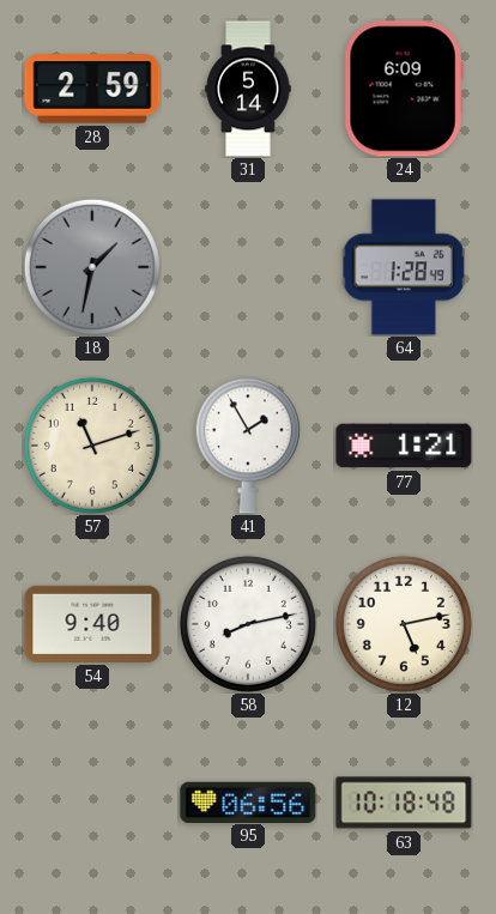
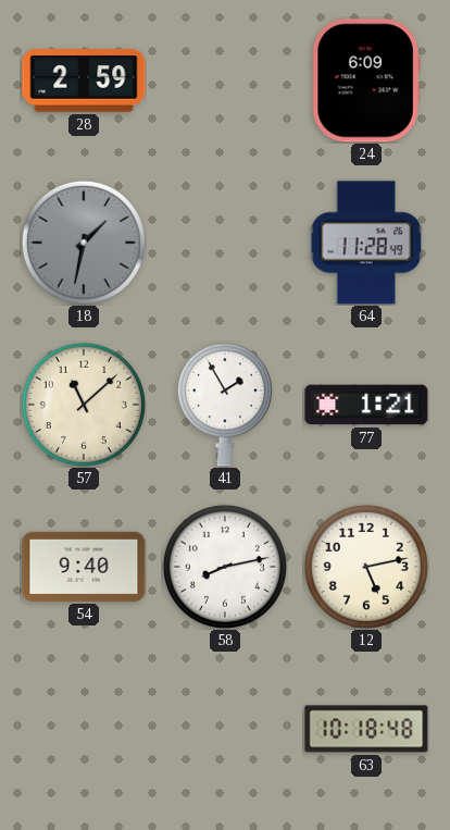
31: 5:14 -> none
64: 1:28 -> 11:28
57: 11:12 -> 11:08
95: 06:56 -> none
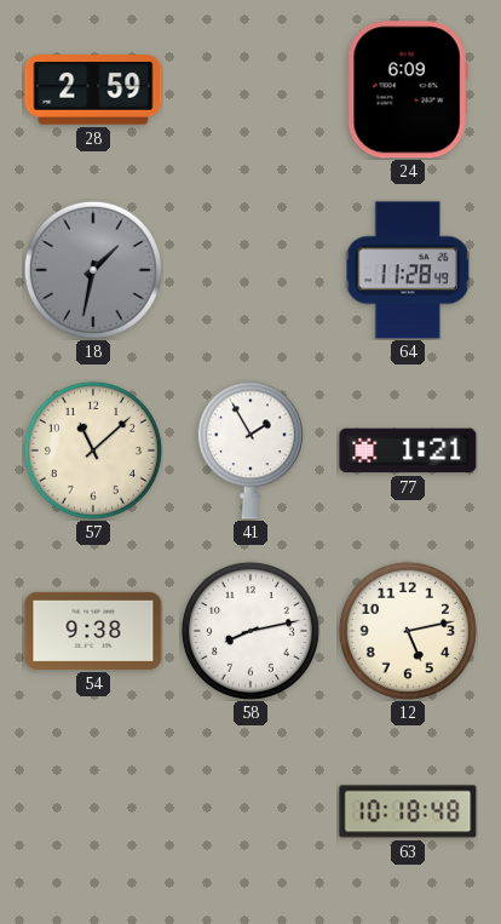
54: 9:40 -> 9:38
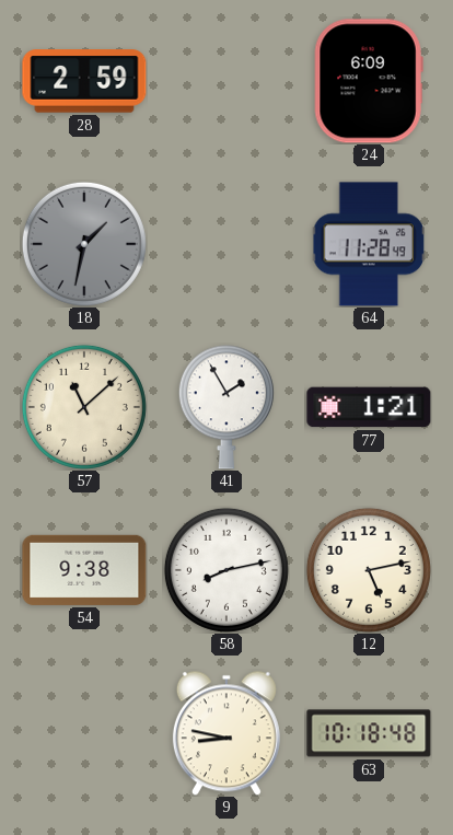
9: none -> 8:47
